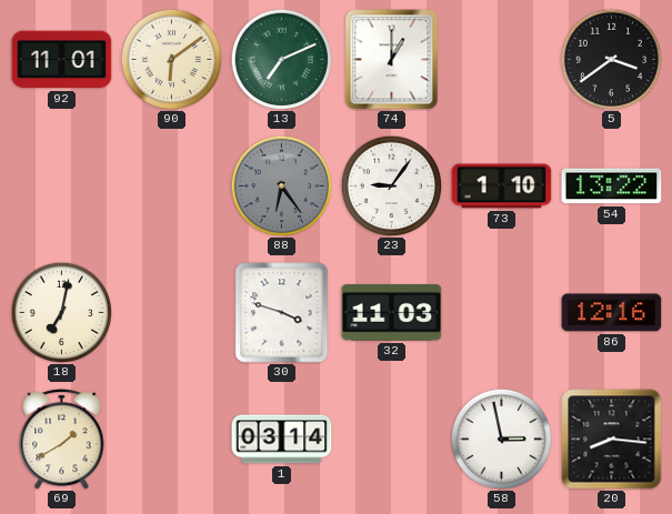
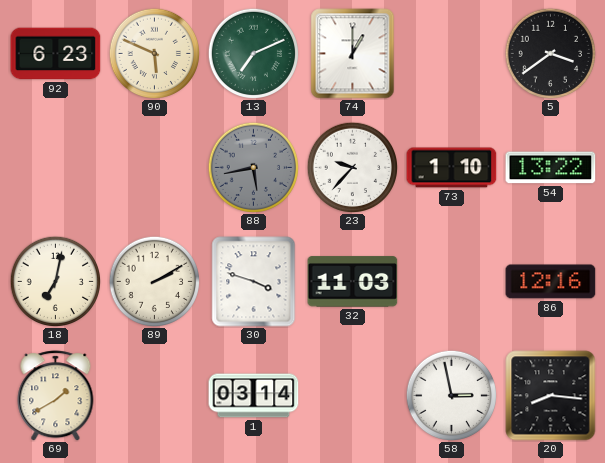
92: 11:01 -> 6:23
90: 6:09 -> 5:49
88: 6:24 -> 5:43
23: 9:06 -> 9:37
89: none -> 2:10
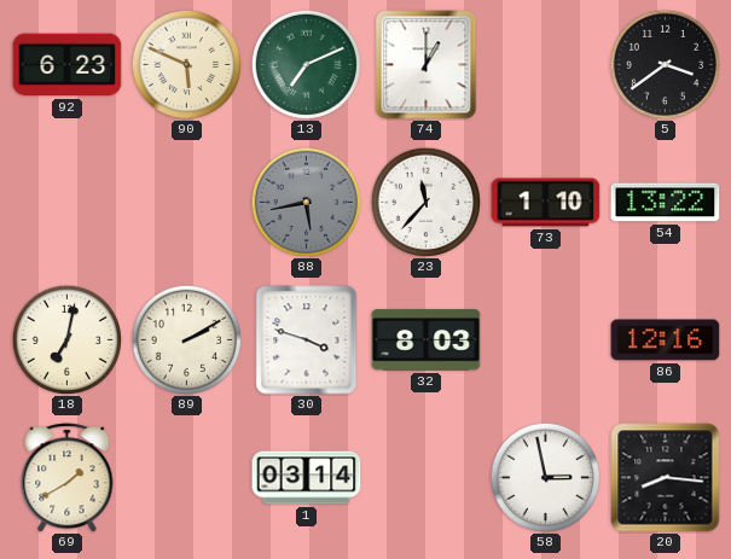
23: 9:37 -> 11:37
32: 11:03 -> 8:03
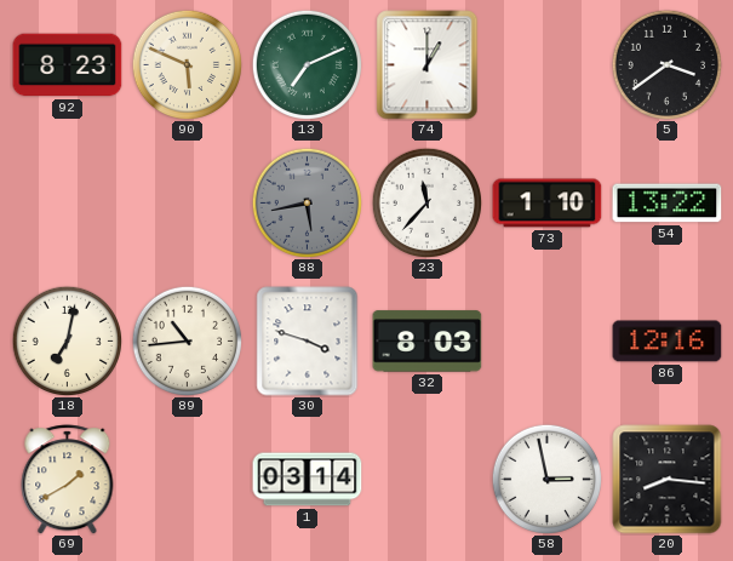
92: 6:23 -> 8:23
89: 2:10 -> 10:44
